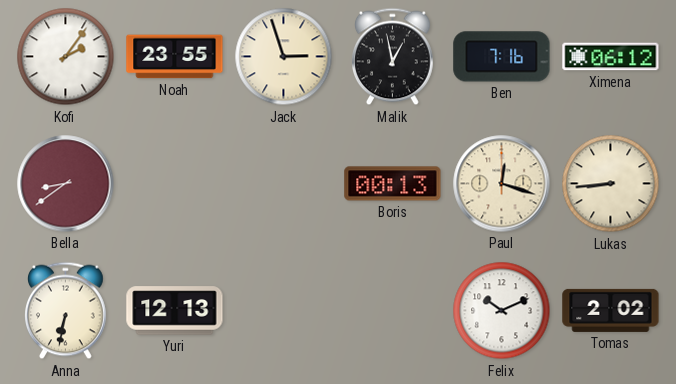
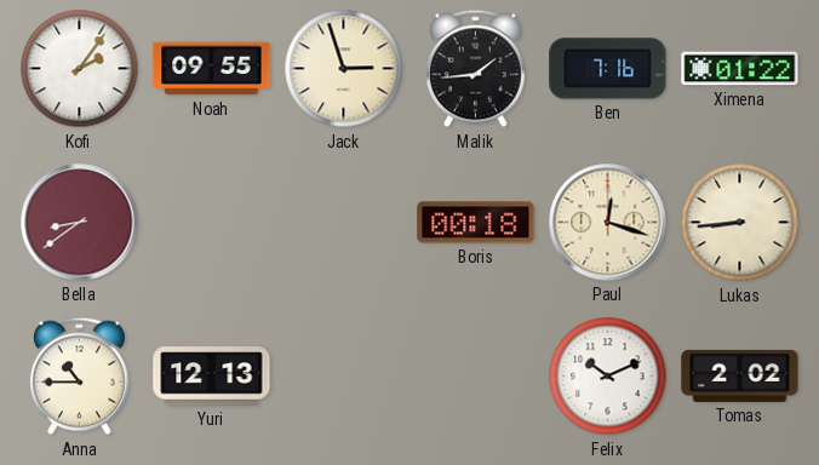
Noah: 23:55 -> 09:55
Malik: 12:58 -> 1:44
Ximena: 06:12 -> 01:22
Boris: 00:13 -> 00:18
Anna: 6:32 -> 10:45
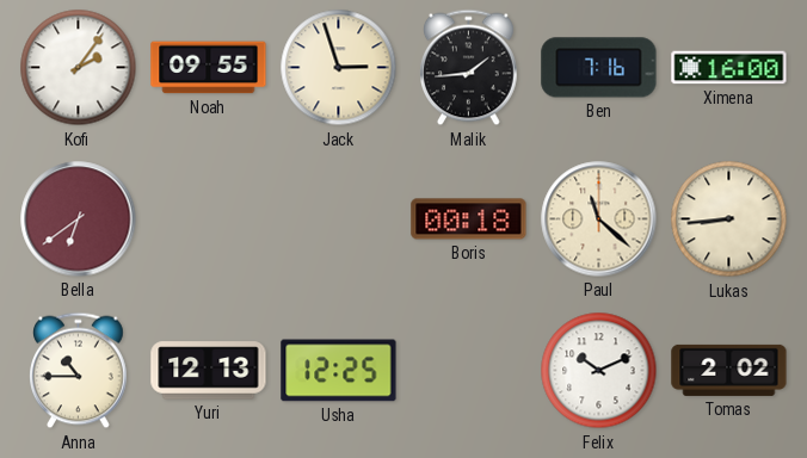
Ximena: 01:22 -> 16:00
Bella: 8:39 -> 6:39
Paul: 12:18 -> 11:22
Usha: none -> 12:25
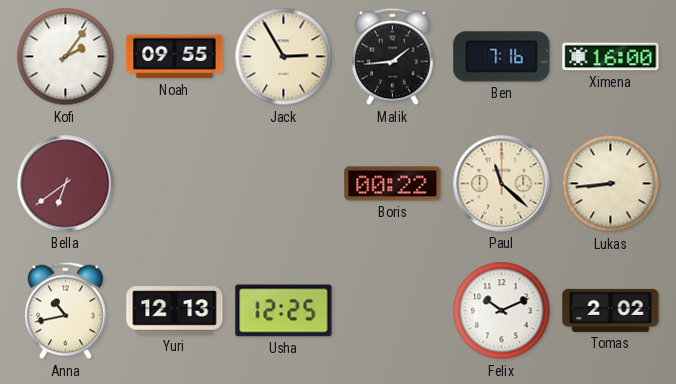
Jack: 2:57 -> 2:55
Boris: 00:18 -> 00:22
Anna: 10:45 -> 10:43
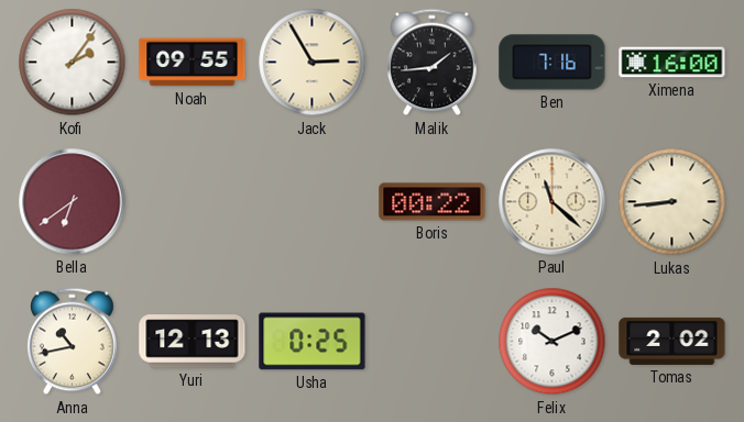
Usha: 12:25 -> 0:25
